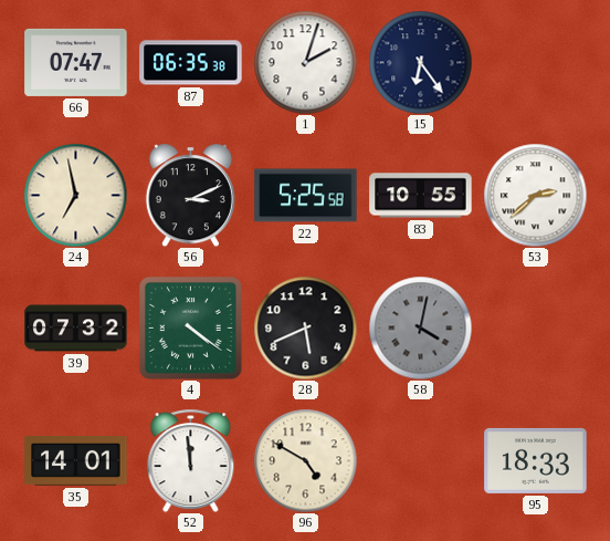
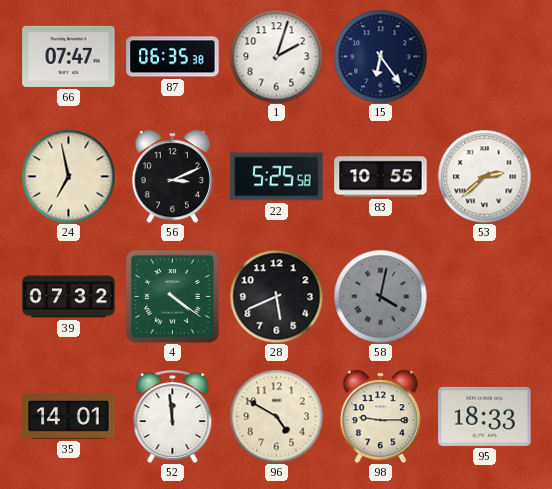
98: none -> 9:15
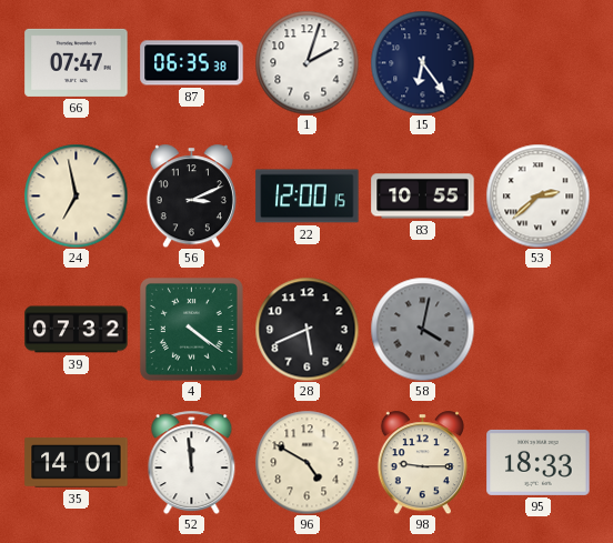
22: 5:25 -> 12:00
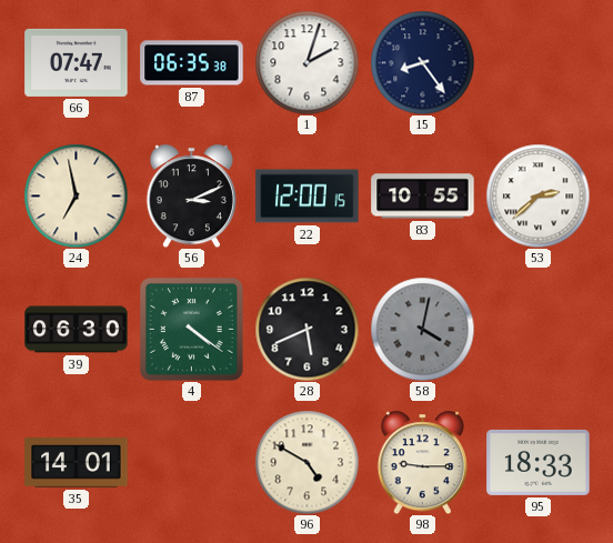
15: 6:24 -> 8:24
39: 07:32 -> 06:30
52: 11:59 -> none
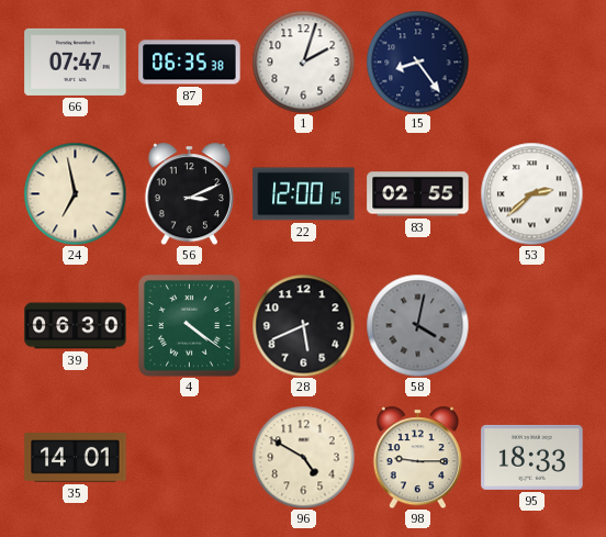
83: 10:55 -> 02:55
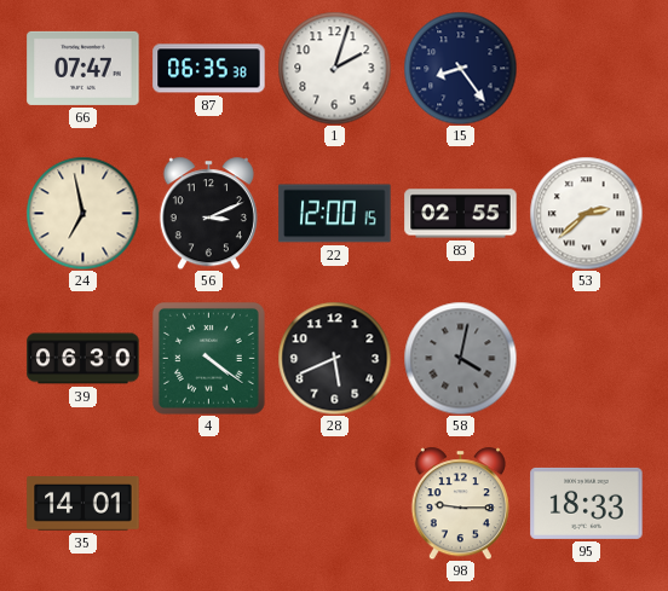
96: 4:50 -> none
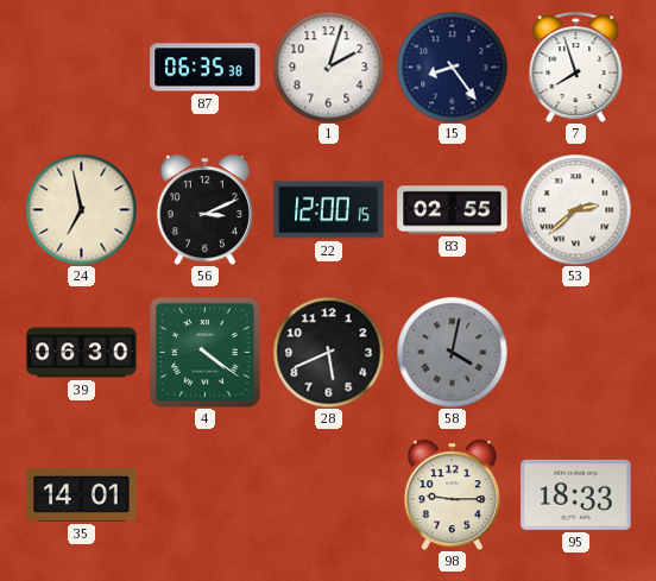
66: 07:47 -> none
7: none -> 7:57
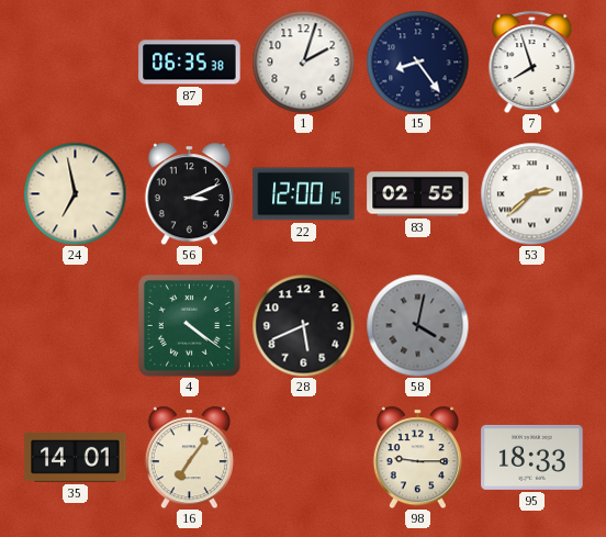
39: 06:30 -> none
16: none -> 7:06
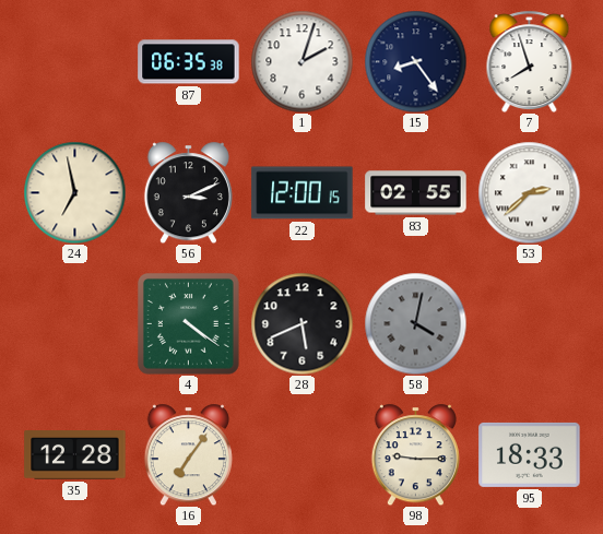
35: 14:01 -> 12:28
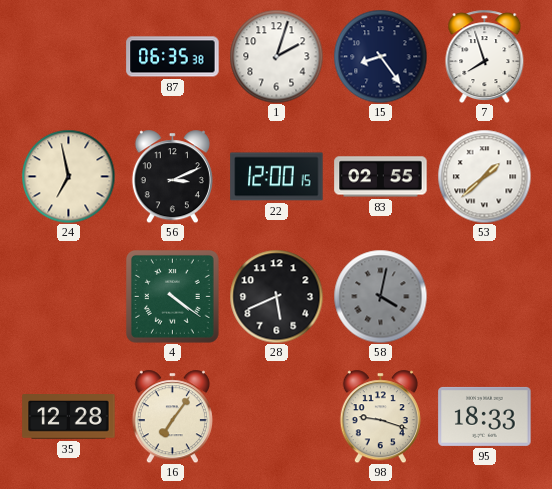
53: 2:38 -> 1:38
98: 9:15 -> 9:18
